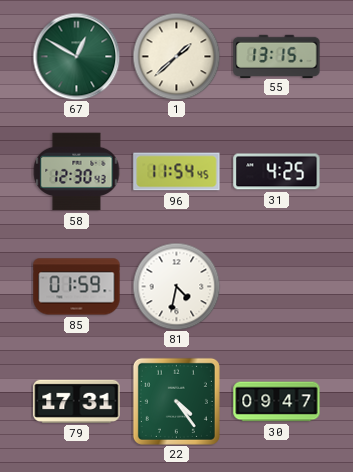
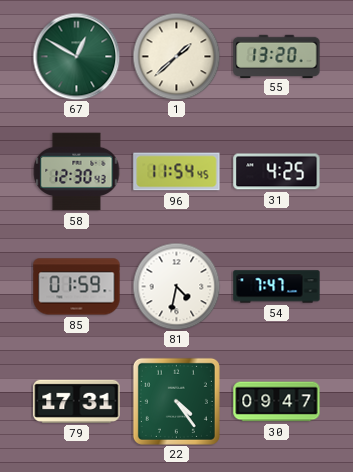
55: 13:15 -> 13:20
54: none -> 7:47
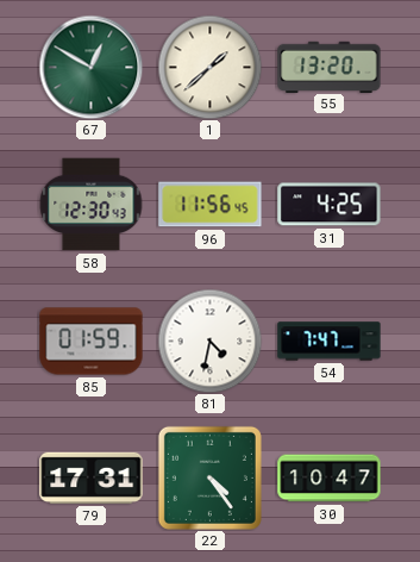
96: 11:54 -> 11:56
30: 09:47 -> 10:47
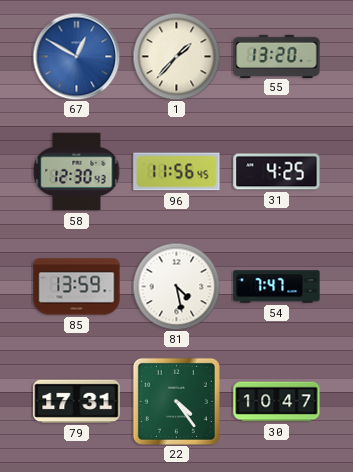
67 dial: green -> blue
1: 1:38 -> 1:37
85: 01:59 -> 13:59
81: 4:32 -> 4:28
